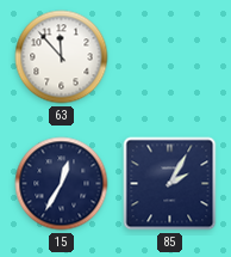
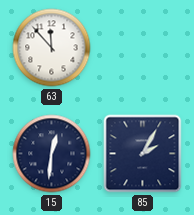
15: 12:35 -> 12:31
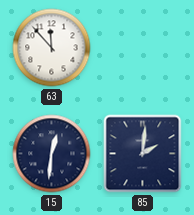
85: 2:05 -> 2:01
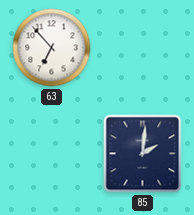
63: 11:53 -> 6:53
15: 12:31 -> none
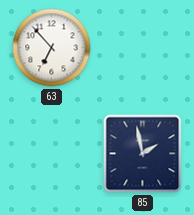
85: 2:01 -> 1:58
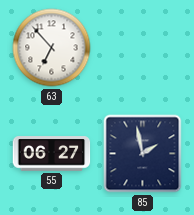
55: none -> 06:27
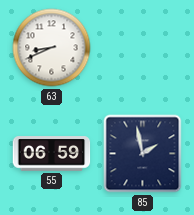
63: 6:53 -> 8:41
55: 06:27 -> 06:59
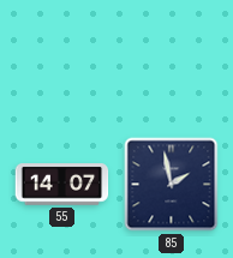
63: 8:41 -> none
55: 06:59 -> 14:07
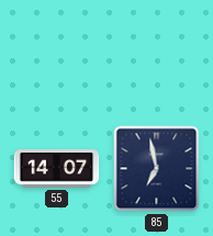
85: 1:58 -> 6:58
